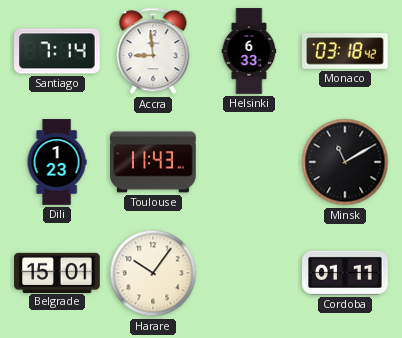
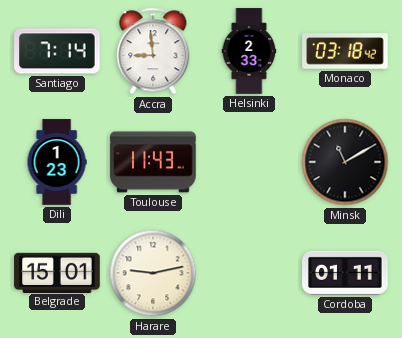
Helsinki: 6:33 -> 2:33
Harare: 10:06 -> 9:13
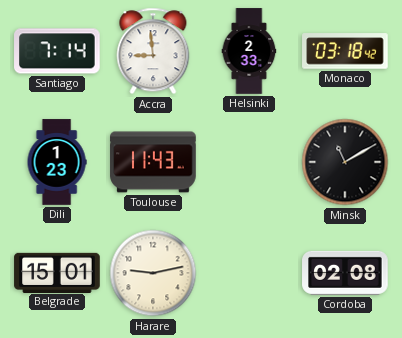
Cordoba: 01:11 -> 02:08
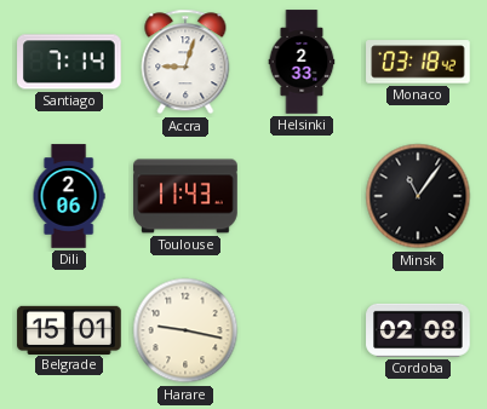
Accra: 8:59 -> 9:03
Dili: 1:23 -> 2:06
Minsk: 11:10 -> 11:06
Harare: 9:13 -> 9:17
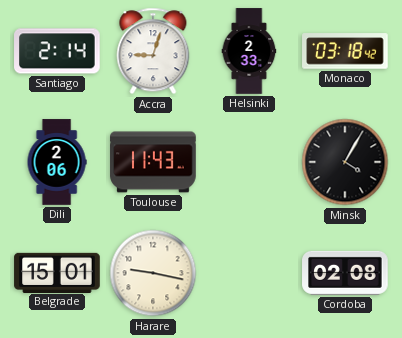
Santiago: 7:14 -> 2:14
Minsk: 11:06 -> 4:05
